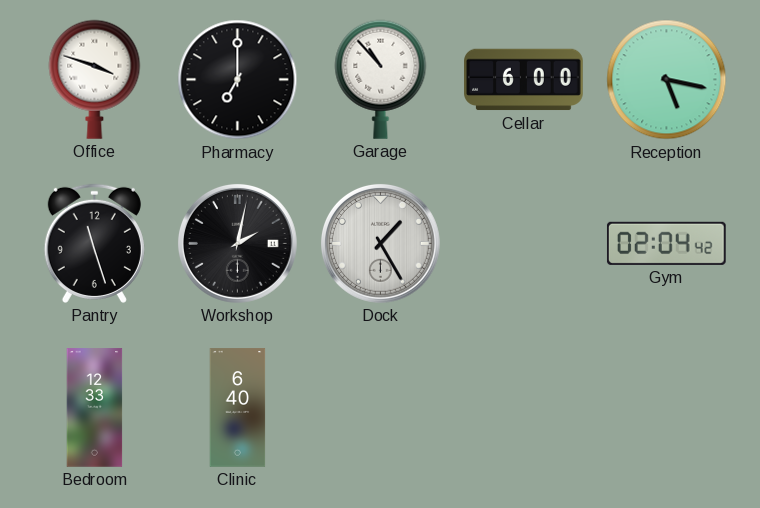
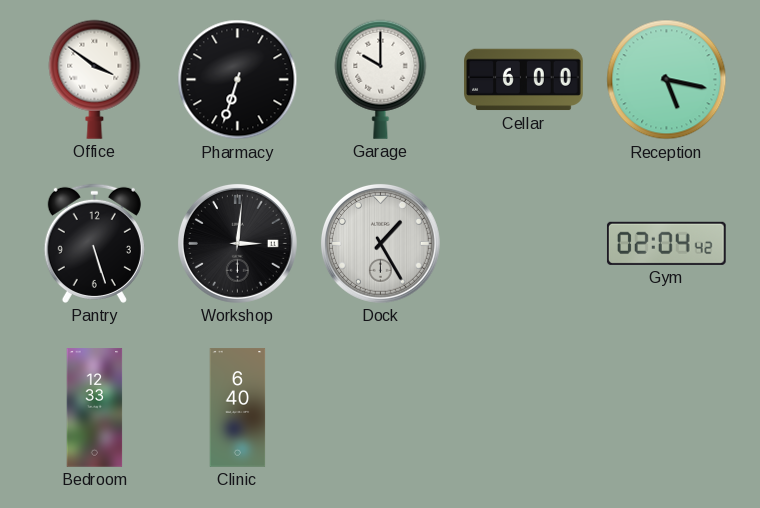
Office: 3:48 -> 3:51
Pharmacy: 7:00 -> 6:33
Garage: 10:53 -> 10:00
Pantry: 11:27 -> 5:27
Workshop: 2:02 -> 3:01
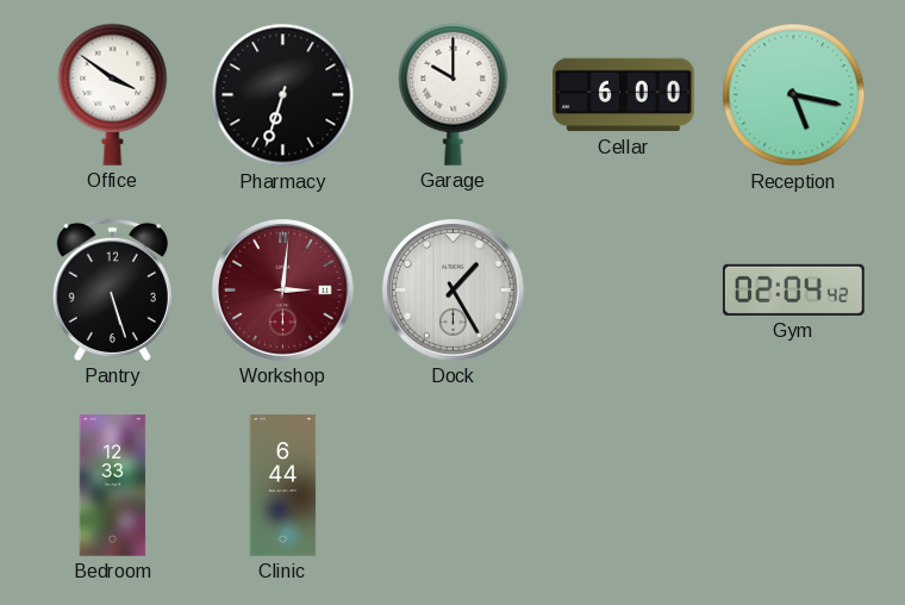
Workshop dial: black -> burgundy
Clinic: 6:40 -> 6:44
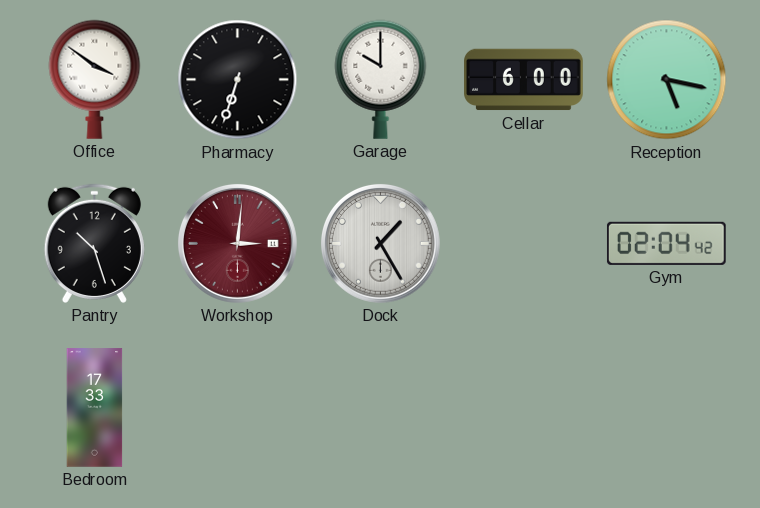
Pantry: 5:27 -> 10:27
Bedroom: 12:33 -> 17:33
Clinic: 6:44 -> none
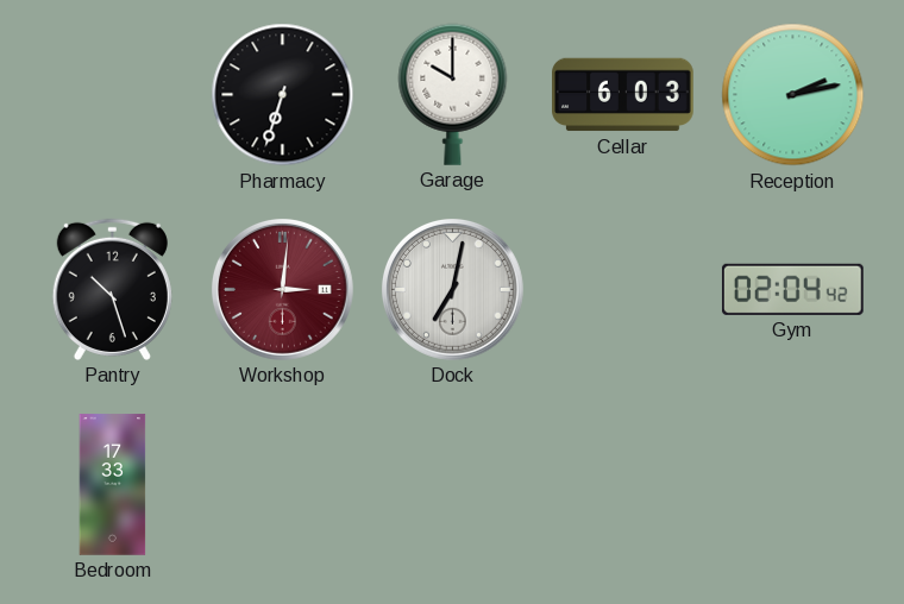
Office: 3:51 -> none
Cellar: 6:00 -> 6:03
Reception: 5:17 -> 2:13
Dock: 1:25 -> 7:02
